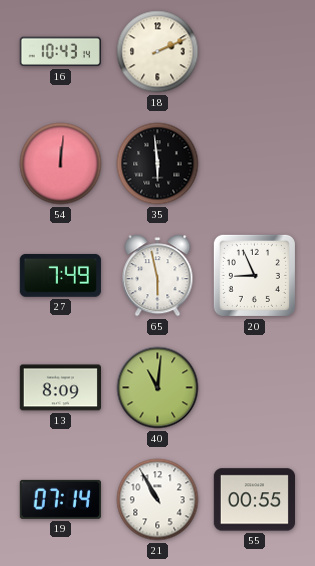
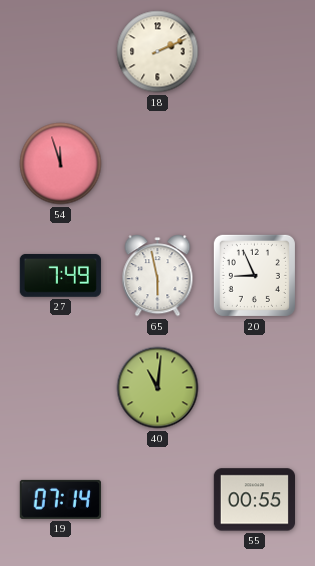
16: 10:43 -> none
54: 12:01 -> 11:57
35: 5:59 -> none
13: 8:09 -> none
21: 10:55 -> none
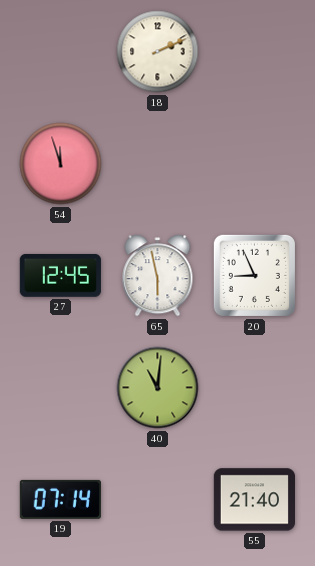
27: 7:49 -> 12:45
55: 00:55 -> 21:40
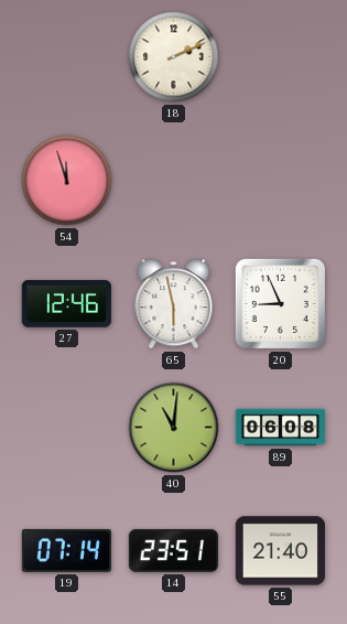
27: 12:45 -> 12:46
89: none -> 06:08
14: none -> 23:51
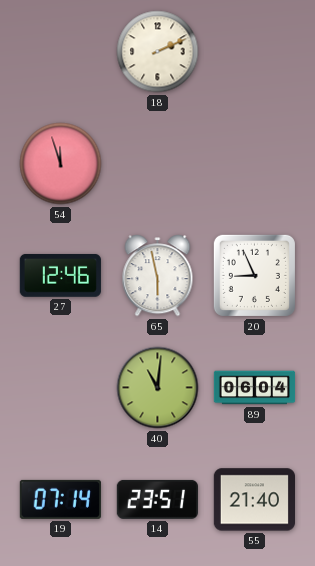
89: 06:08 -> 06:04
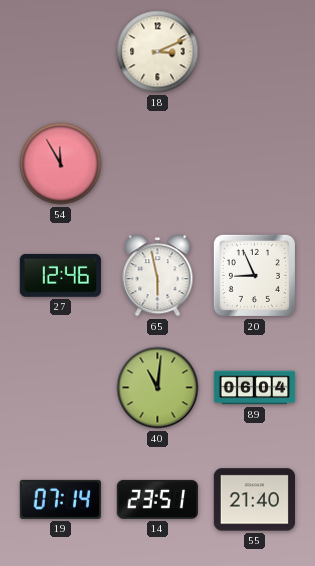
18: 2:11 -> 3:11
54: 11:57 -> 11:55
